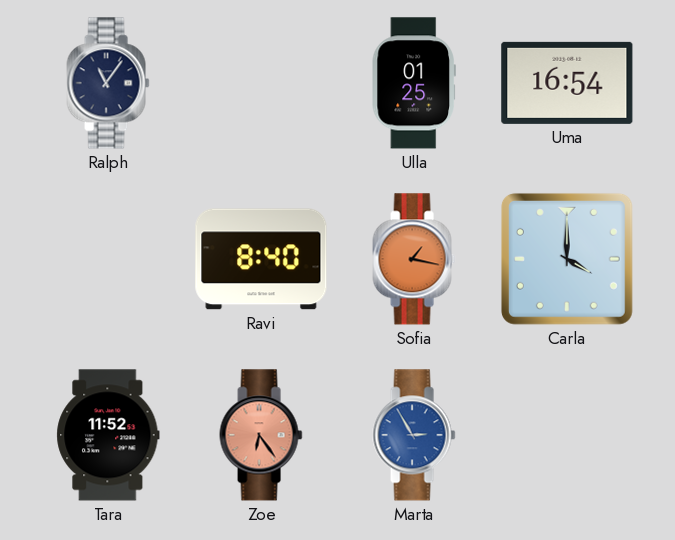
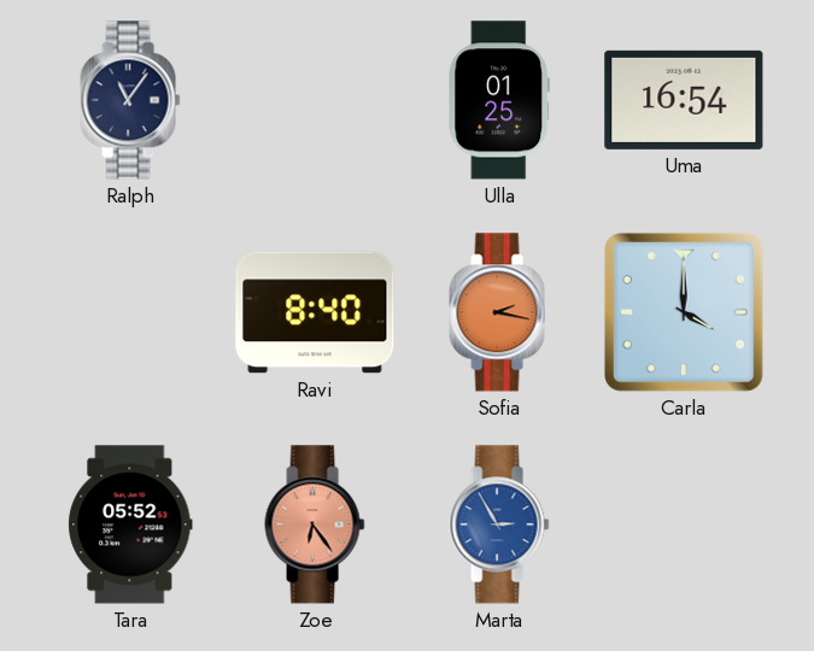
Sofia: 1:17 -> 2:17
Tara: 11:52 -> 05:52
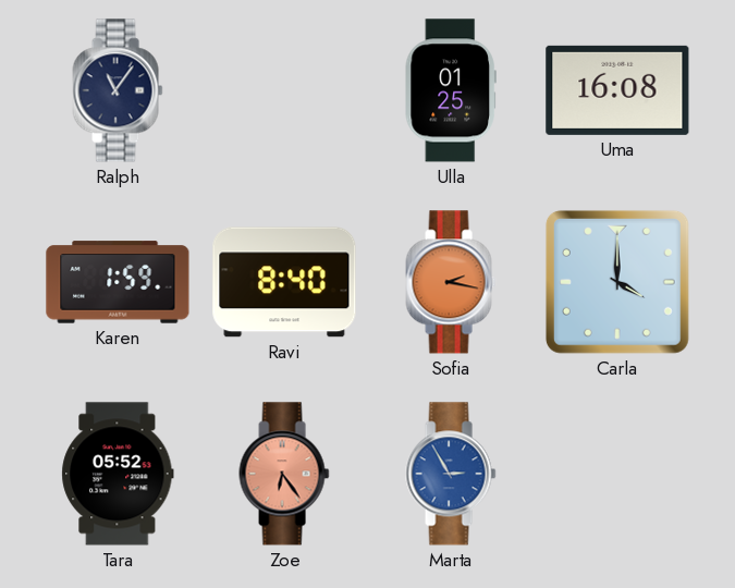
Uma: 16:54 -> 16:08
Karen: none -> 1:59
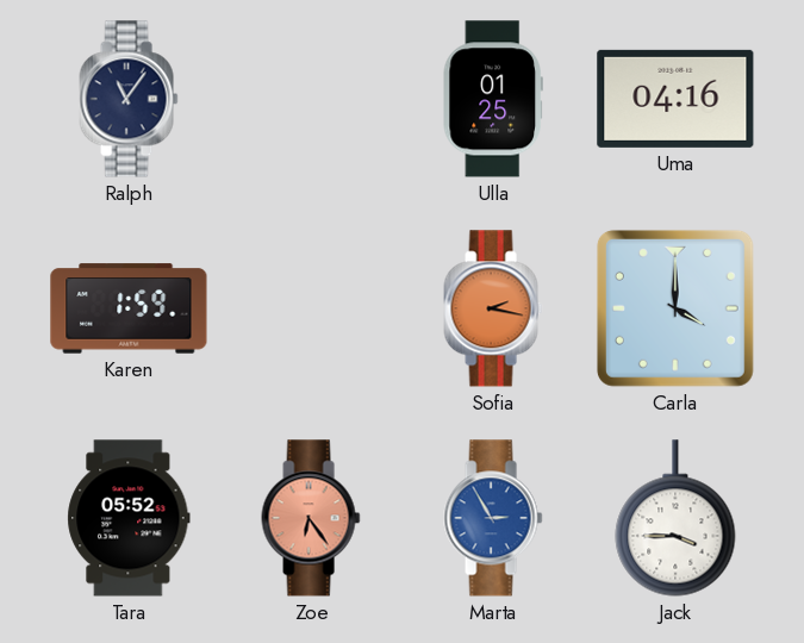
Uma: 16:08 -> 04:16
Ravi: 8:40 -> none
Jack: none -> 3:45
